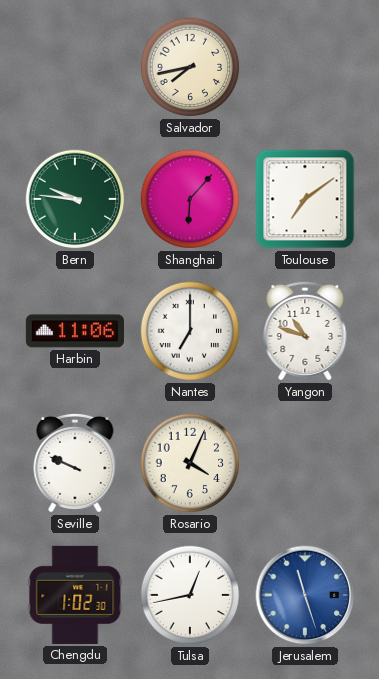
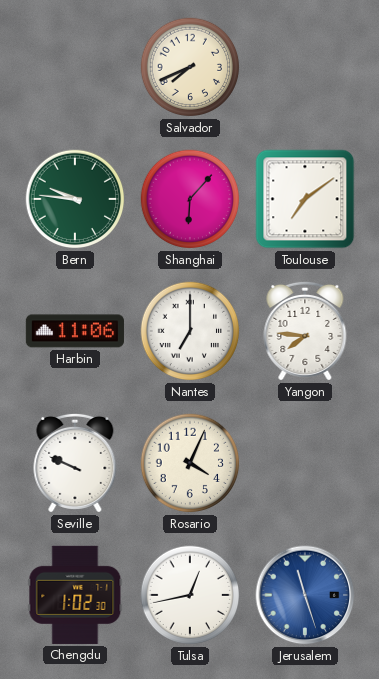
Salvador: 7:43 -> 7:41
Yangon: 10:48 -> 7:46
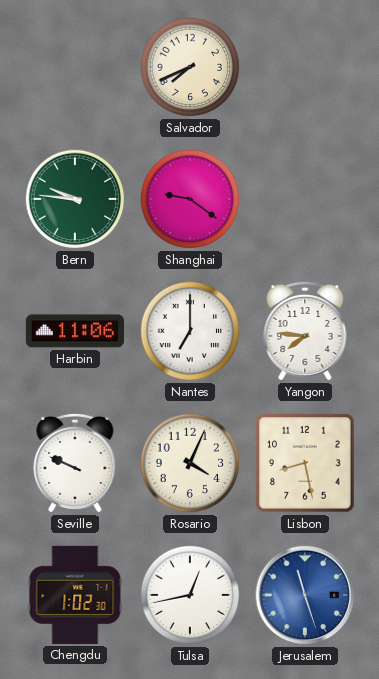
Shanghai: 6:07 -> 9:21
Toulouse: 7:09 -> none
Lisbon: none -> 8:28
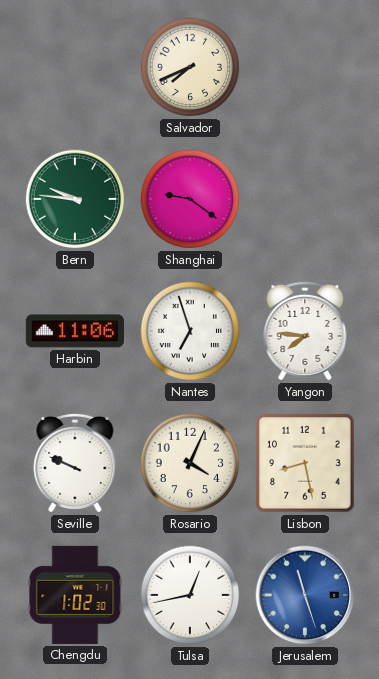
Nantes: 7:00 -> 6:57
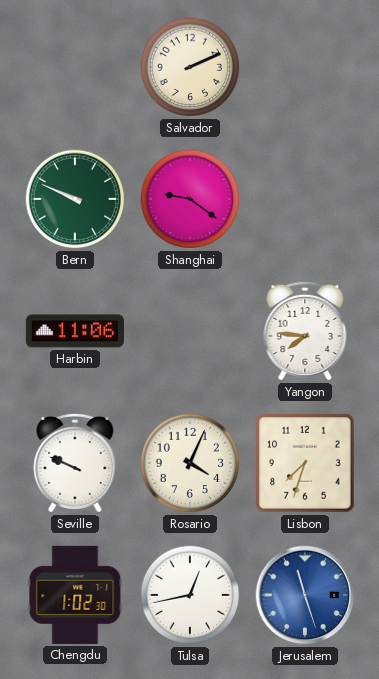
Salvador: 7:41 -> 2:11
Bern: 9:46 -> 9:49
Nantes: 6:57 -> none
Lisbon: 8:28 -> 7:33
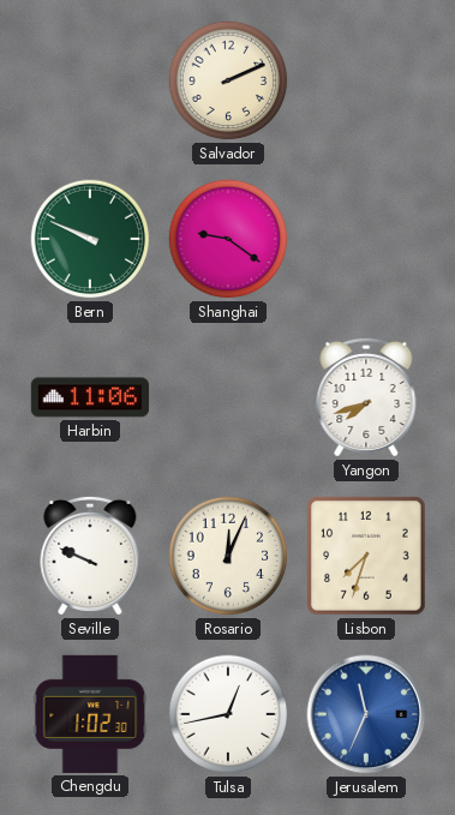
Yangon: 7:46 -> 7:42
Rosario: 4:04 -> 12:04
Jerusalem: 11:27 -> 11:34
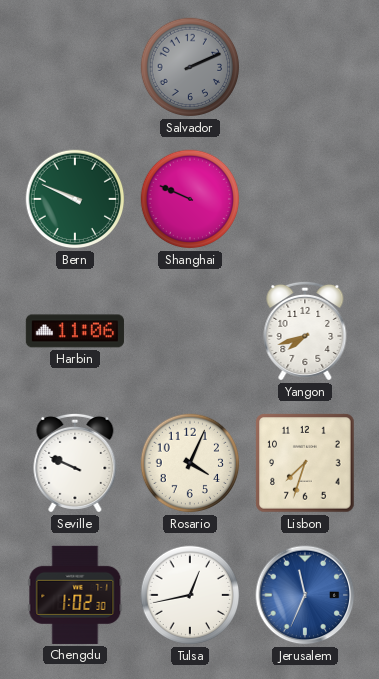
Salvador dial: cream -> grey
Shanghai: 9:21 -> 9:49
Rosario: 12:04 -> 4:04
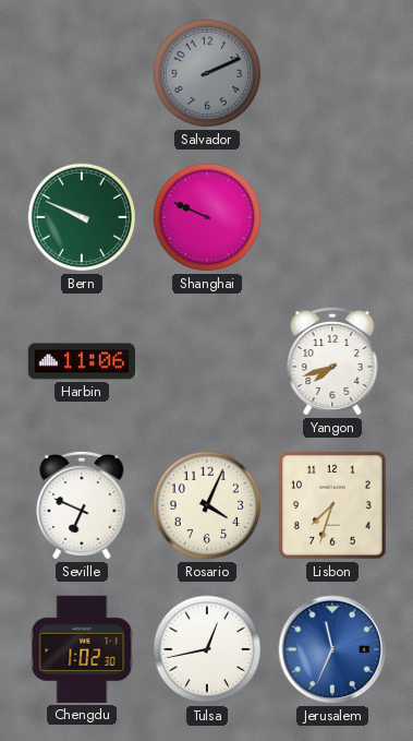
Seville: 9:49 -> 6:49
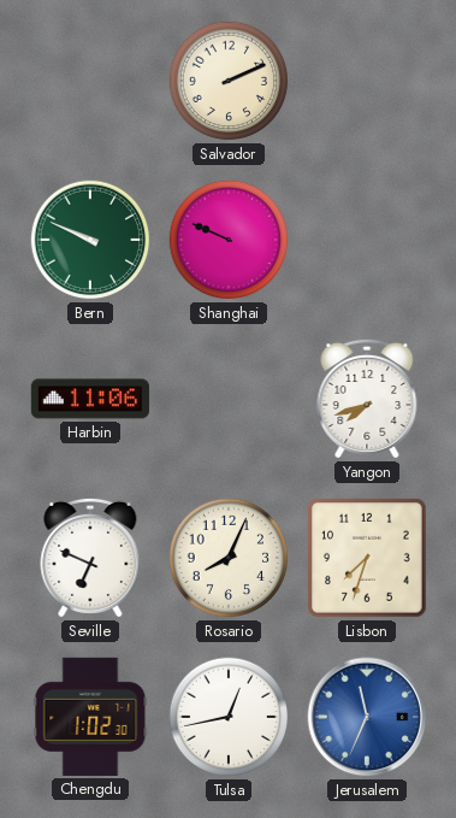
Salvador dial: grey -> cream
Rosario: 4:04 -> 8:04
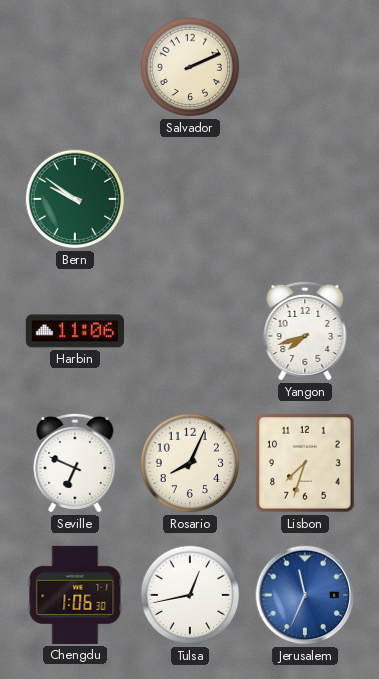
Bern: 9:49 -> 9:51
Shanghai: 9:49 -> none
Chengdu: 1:02 -> 1:06
